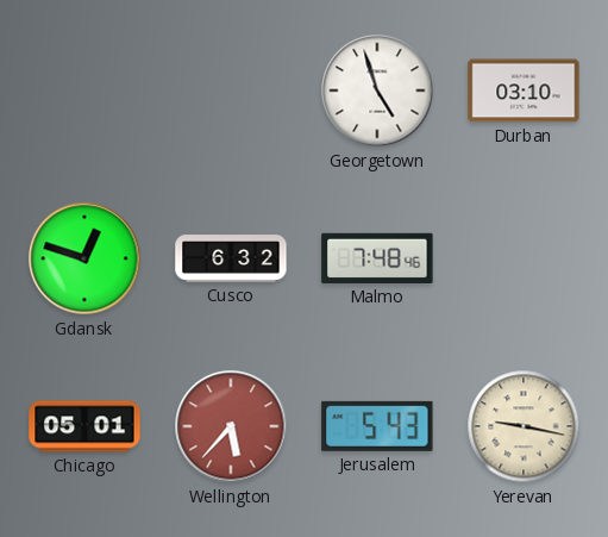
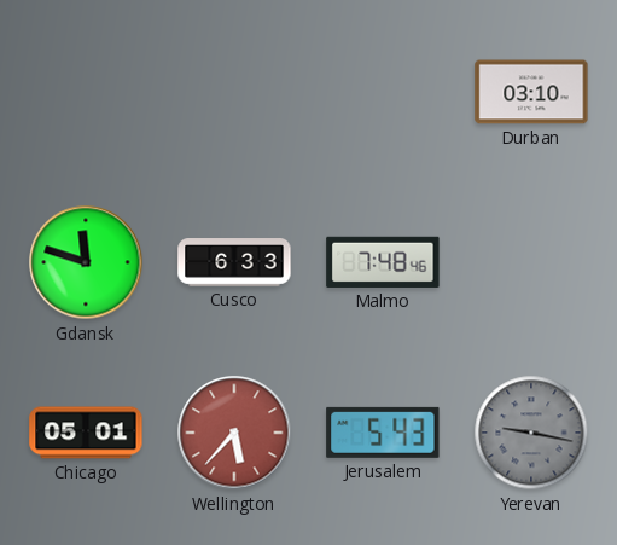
Georgetown: 4:57 -> none
Gdansk: 12:48 -> 11:48
Cusco: 6:32 -> 6:33
Yerevan dial: cream -> grey
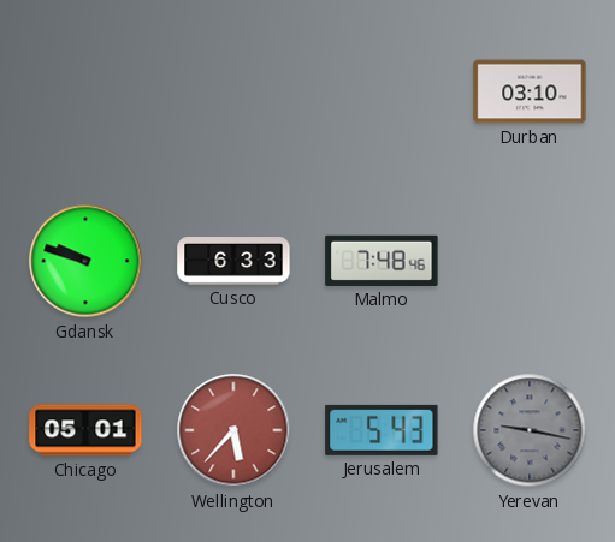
Gdansk: 11:48 -> 9:48
